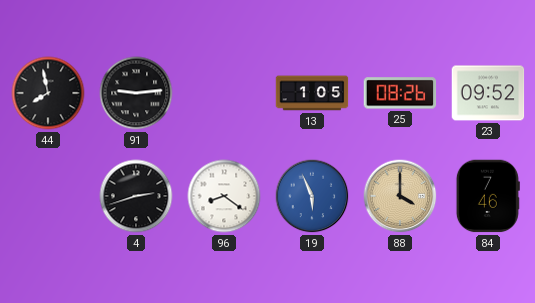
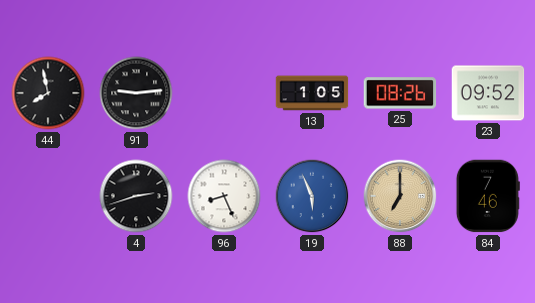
96: 8:21 -> 8:26
88: 4:00 -> 7:00
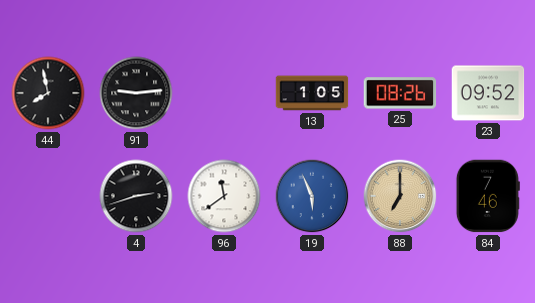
96: 8:26 -> 11:39
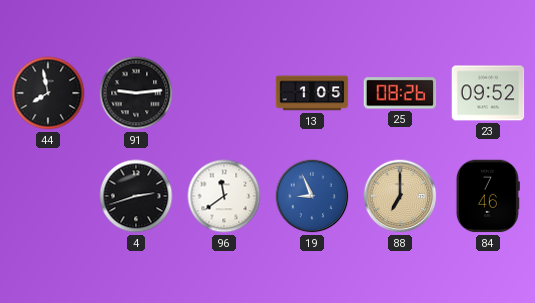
19: 5:56 -> 8:56
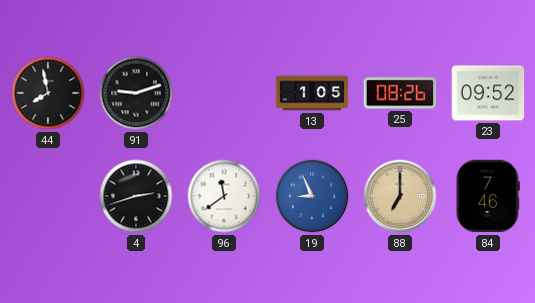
91: 9:14 -> 9:12
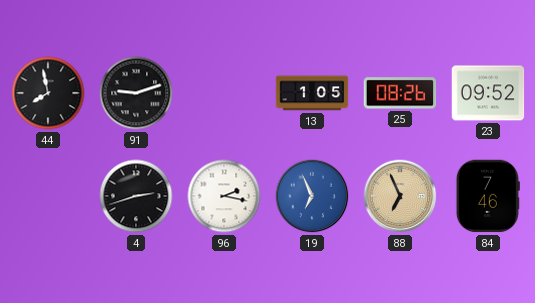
96: 11:39 -> 2:17
19: 8:56 -> 6:56
88: 7:00 -> 6:56
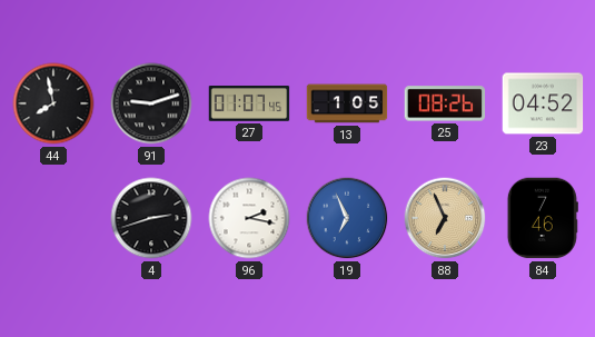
27: none -> 01:07
23: 09:52 -> 04:52
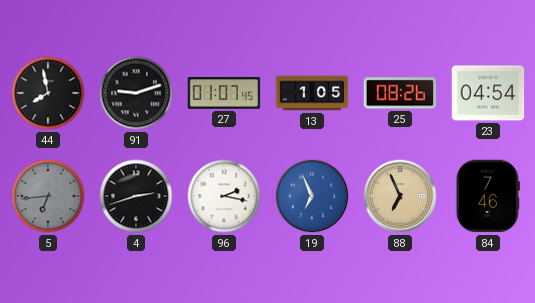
23: 04:52 -> 04:54
5: none -> 6:44
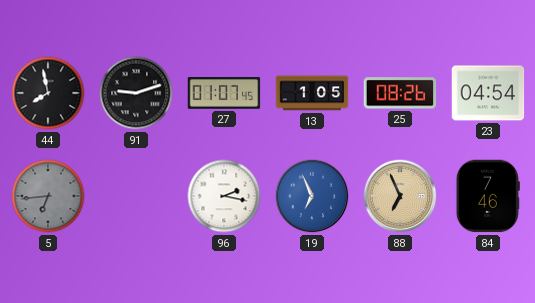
4: 2:42 -> none
